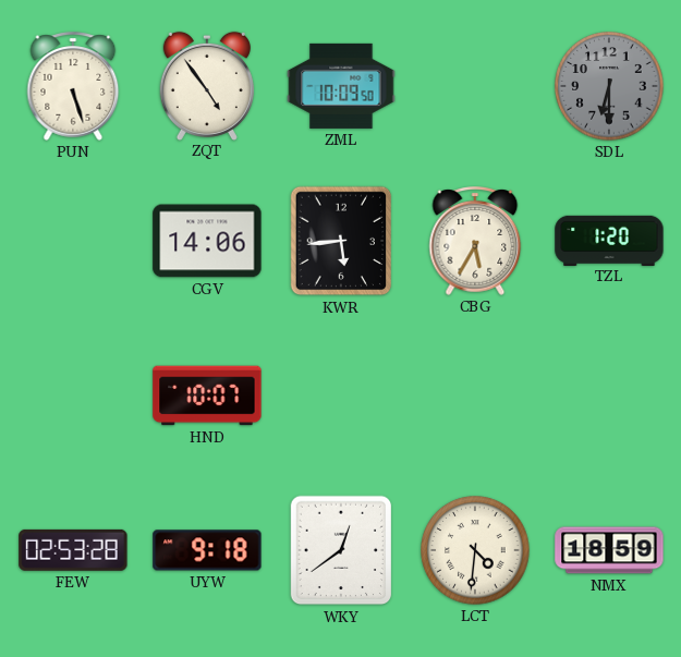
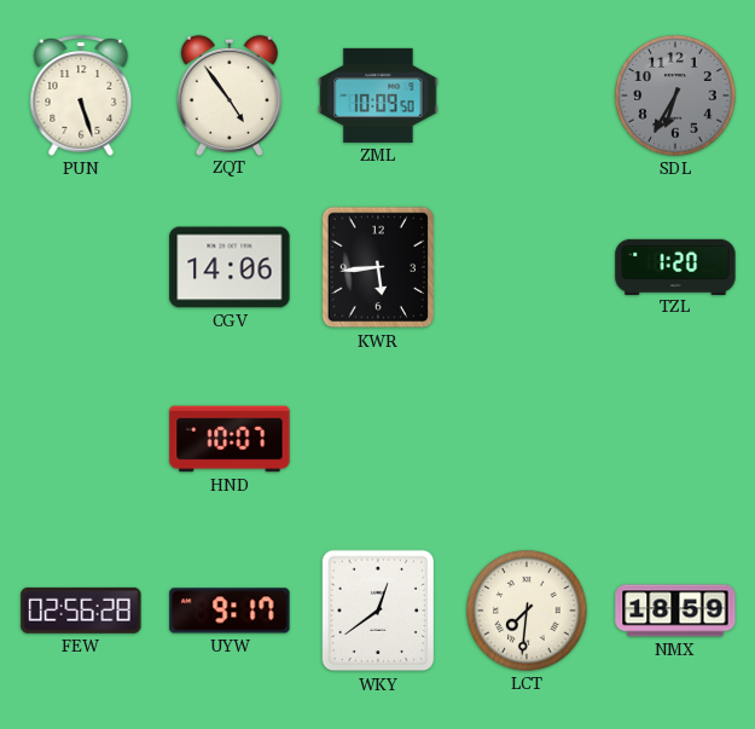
SDL: 6:30 -> 6:35
CBG: 5:35 -> none
FEW: 02:53 -> 02:56
UYW: 9:18 -> 9:17
LCT: 4:31 -> 7:31
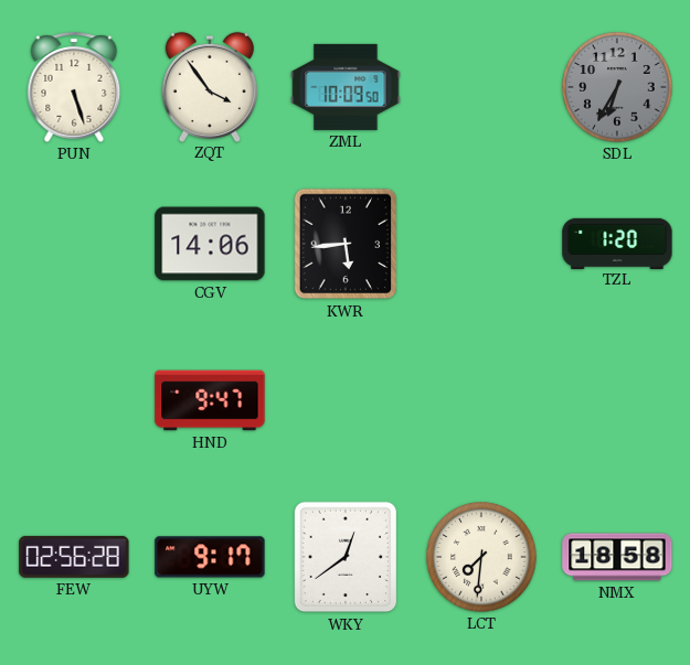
ZQT: 4:54 -> 3:54
HND: 10:07 -> 9:47
NMX: 18:59 -> 18:58
